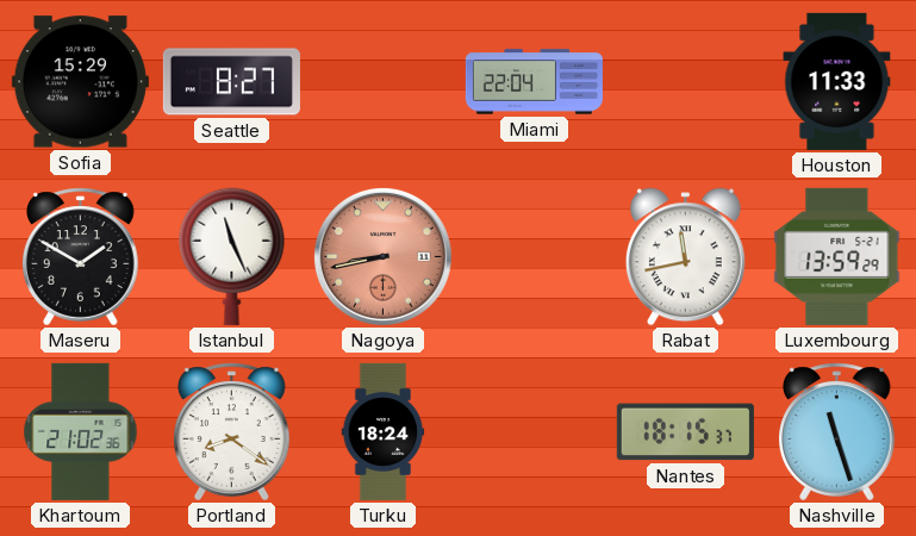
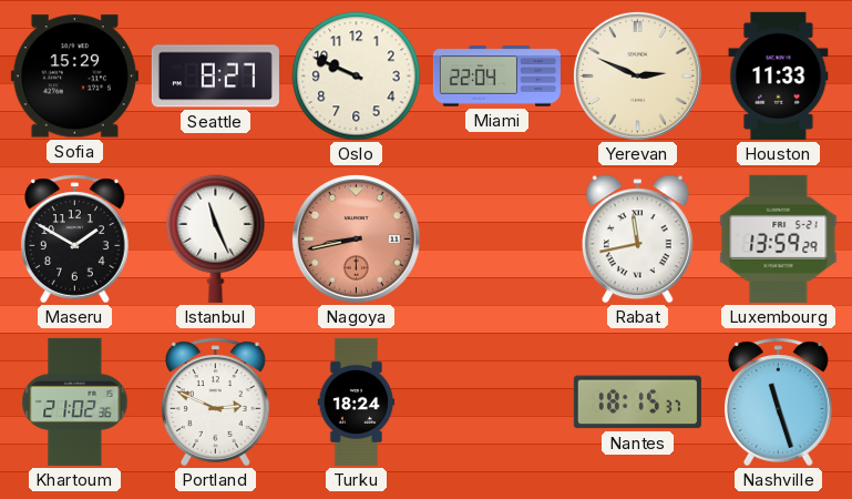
Oslo: none -> 9:49
Yerevan: none -> 2:49
Portland: 8:21 -> 2:49
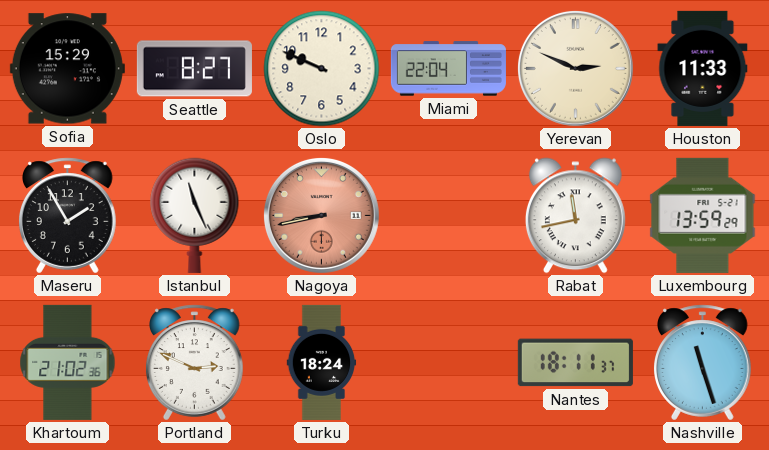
Maseru: 1:50 -> 1:55
Nantes: 18:15 -> 18:11
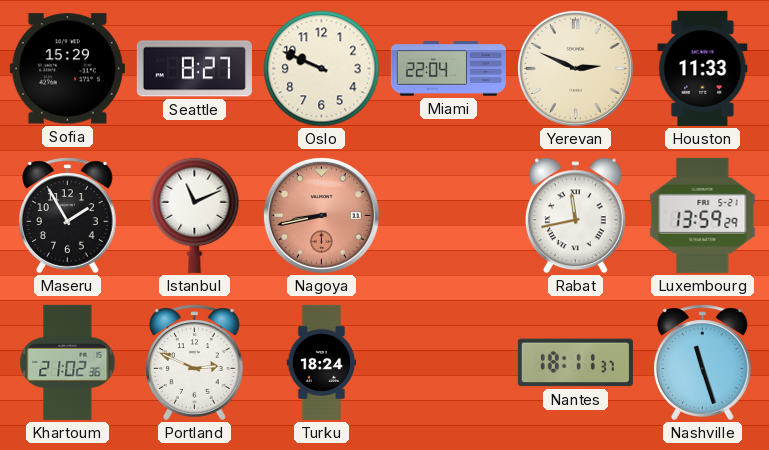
Istanbul: 11:26 -> 11:11
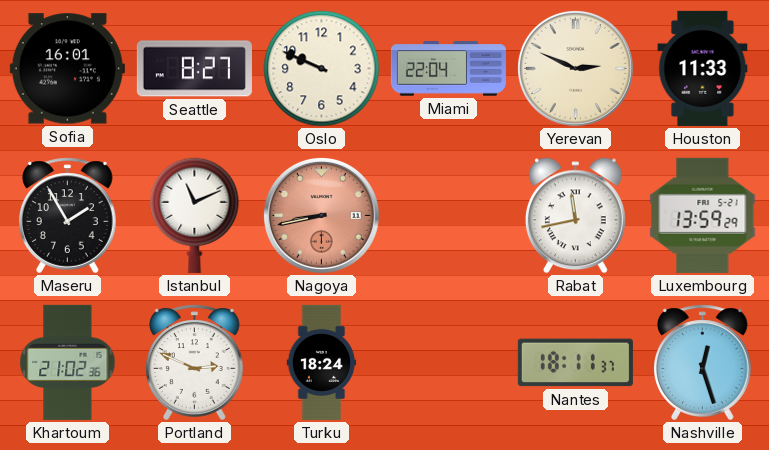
Sofia: 15:29 -> 16:01
Nashville: 11:27 -> 12:27
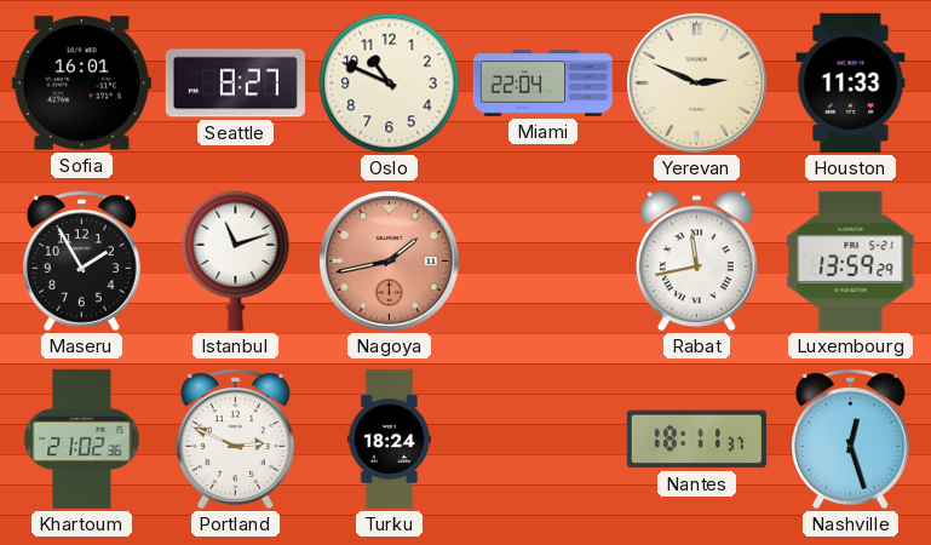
Oslo: 9:49 -> 10:49
Istanbul: 11:11 -> 11:12
Nagoya: 8:43 -> 1:43
